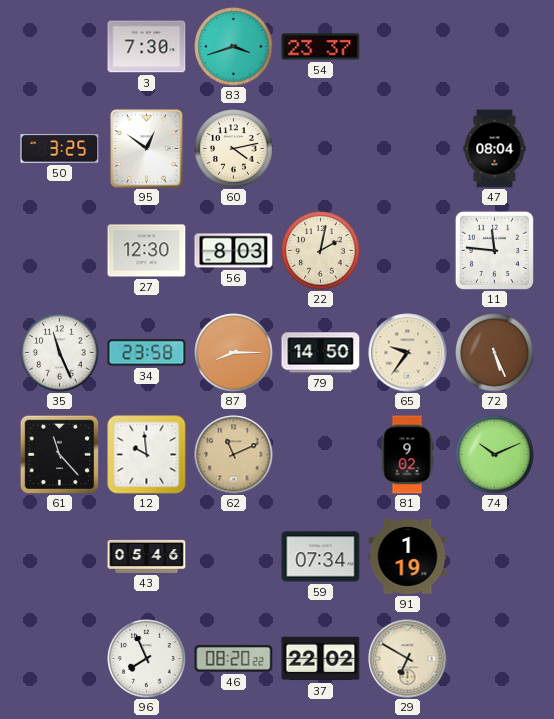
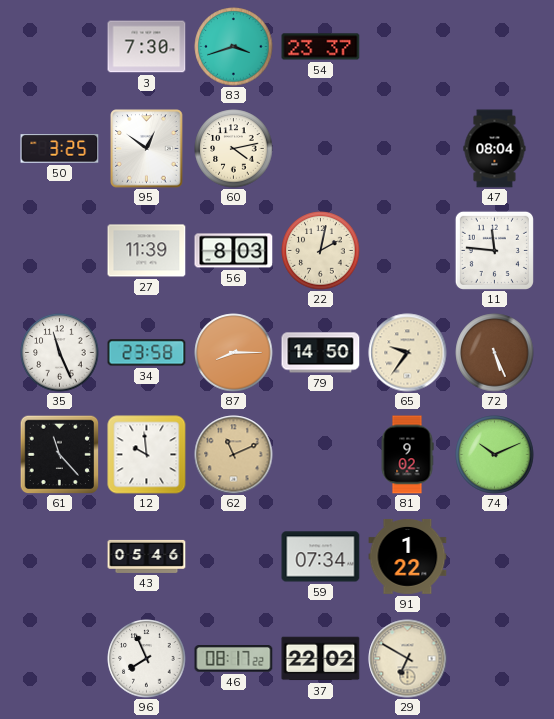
27: 12:30 -> 11:39
91: 1:19 -> 1:22
46: 08:20 -> 08:17
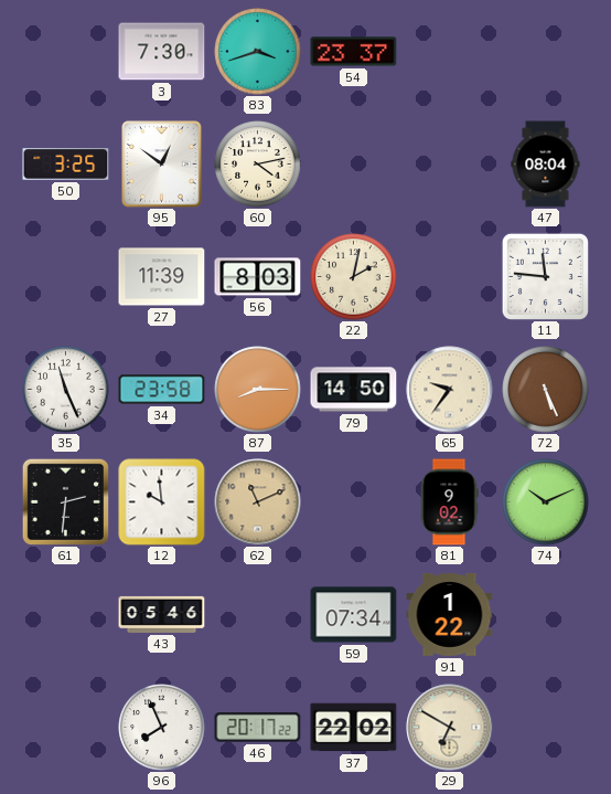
61: 11:23 -> 2:31
46: 08:17 -> 20:17
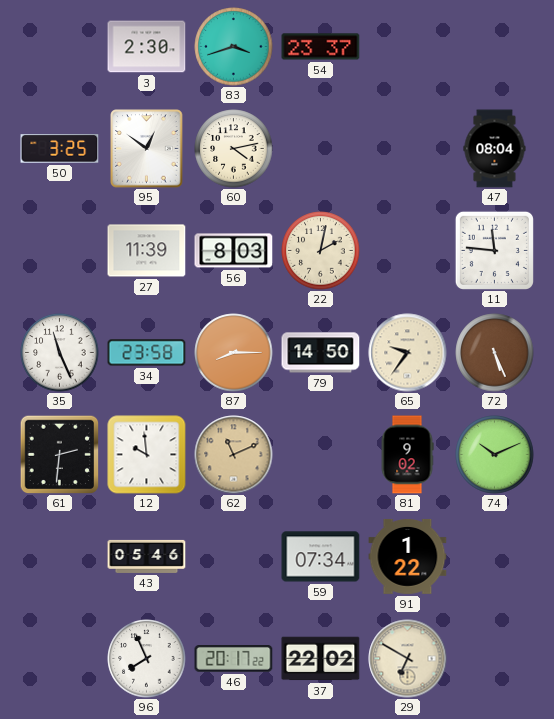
3: 7:30 -> 2:30
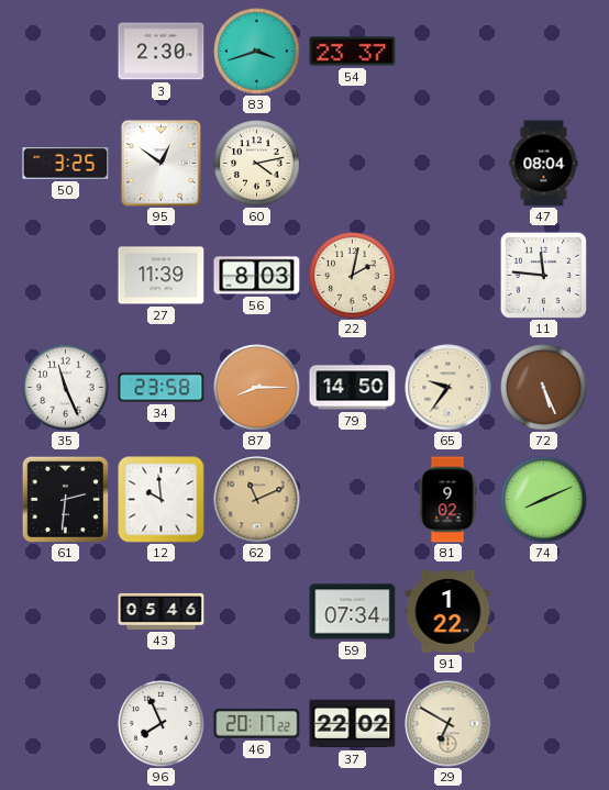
74: 10:11 -> 8:11
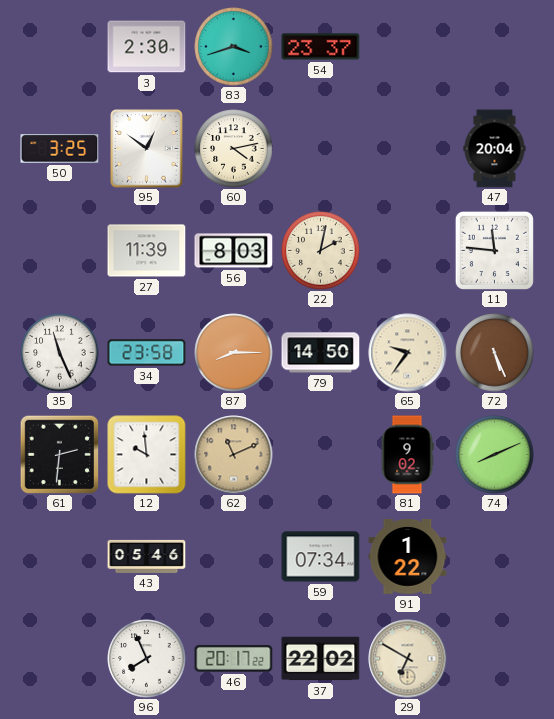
47: 08:04 -> 20:04
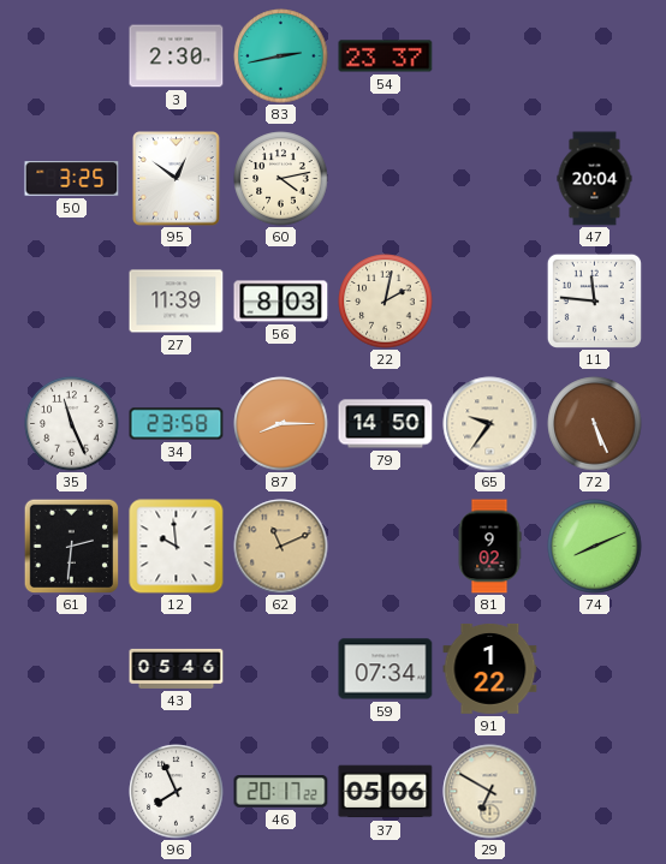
83: 3:42 -> 2:43
37: 22:02 -> 05:06
